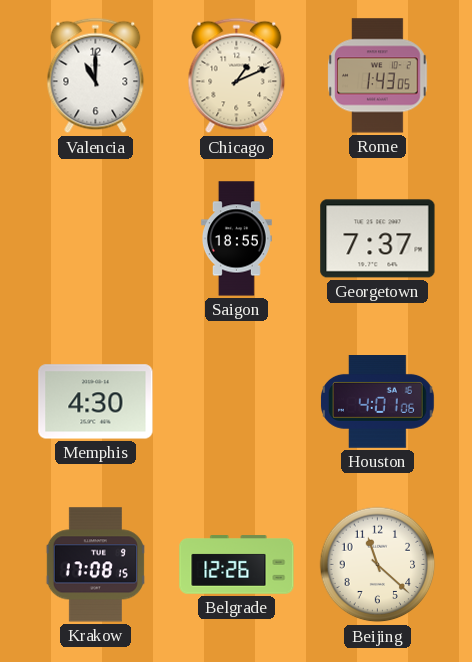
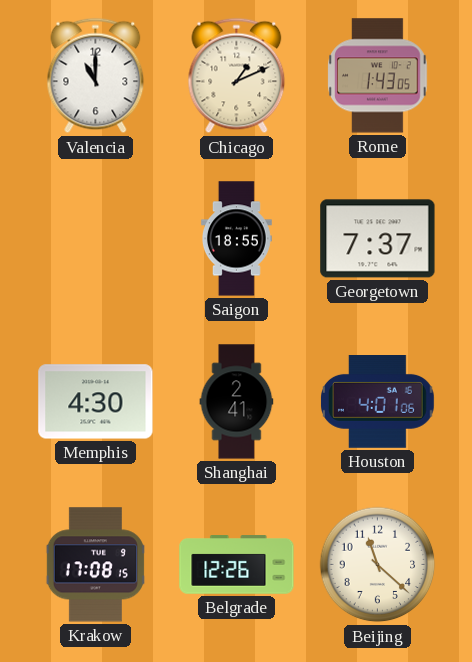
Shanghai: none -> 2:41
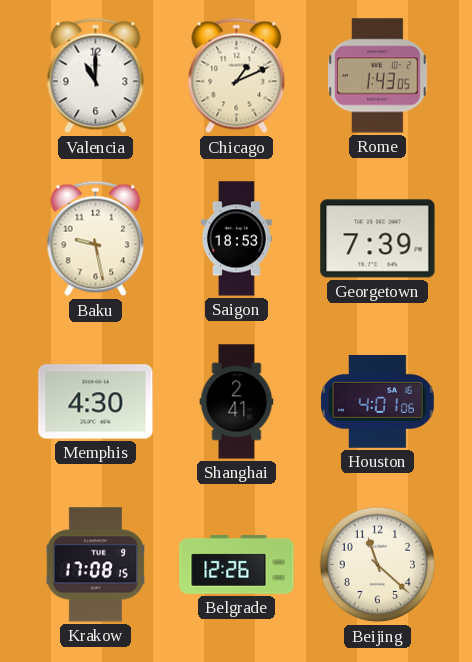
Baku: none -> 9:28
Saigon: 18:55 -> 18:53
Georgetown: 7:37 -> 7:39
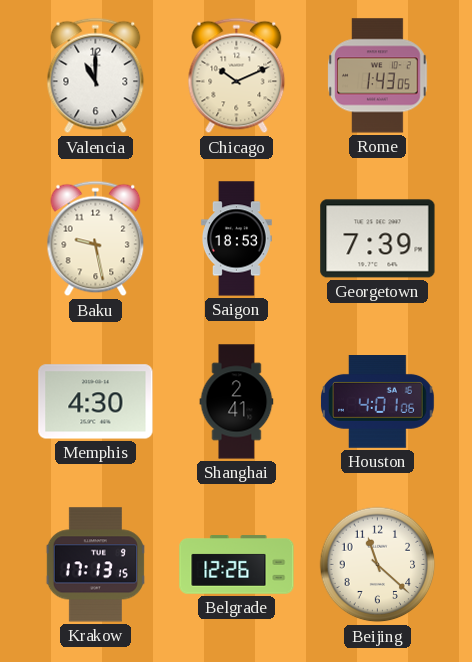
Chicago: 1:11 -> 10:11
Krakow: 17:08 -> 17:13
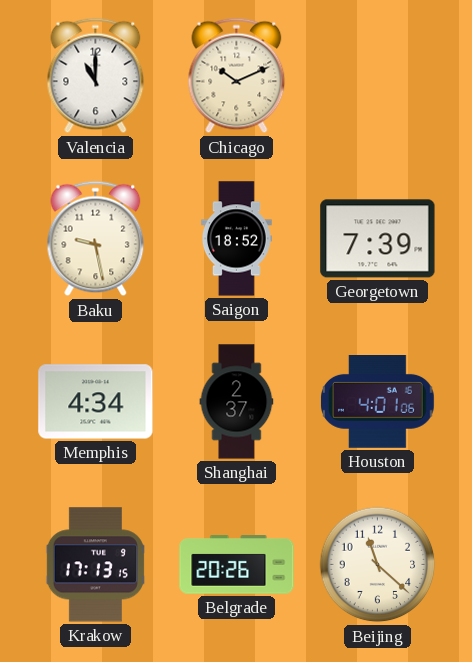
Rome: 1:43 -> none
Saigon: 18:53 -> 18:52
Memphis: 4:30 -> 4:34
Shanghai: 2:41 -> 2:37
Belgrade: 12:26 -> 20:26
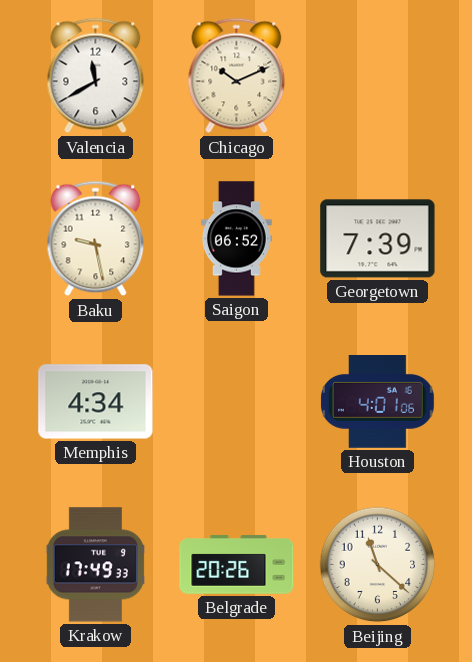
Valencia: 11:00 -> 11:40
Saigon: 18:52 -> 06:52
Shanghai: 2:37 -> none
Krakow: 17:13 -> 17:49
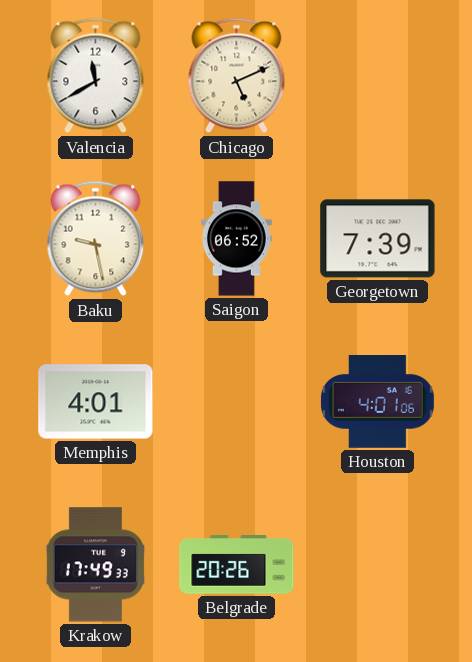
Chicago: 10:11 -> 5:11
Memphis: 4:34 -> 4:01
Beijing: 11:22 -> none
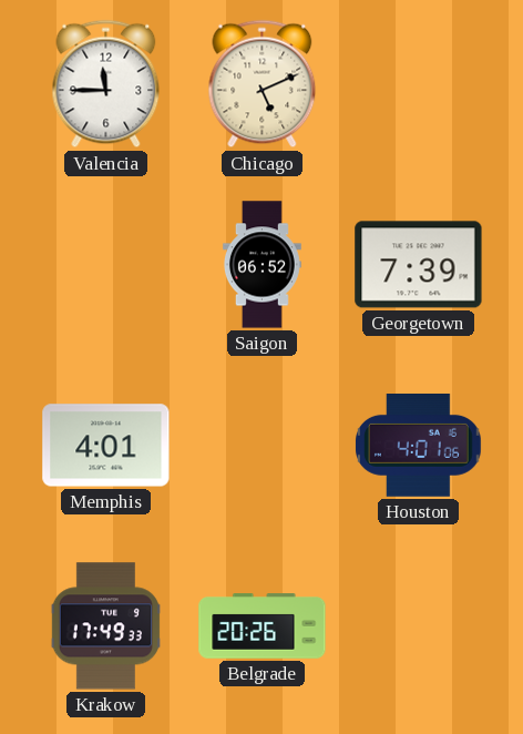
Valencia: 11:40 -> 11:45
Baku: 9:28 -> none
